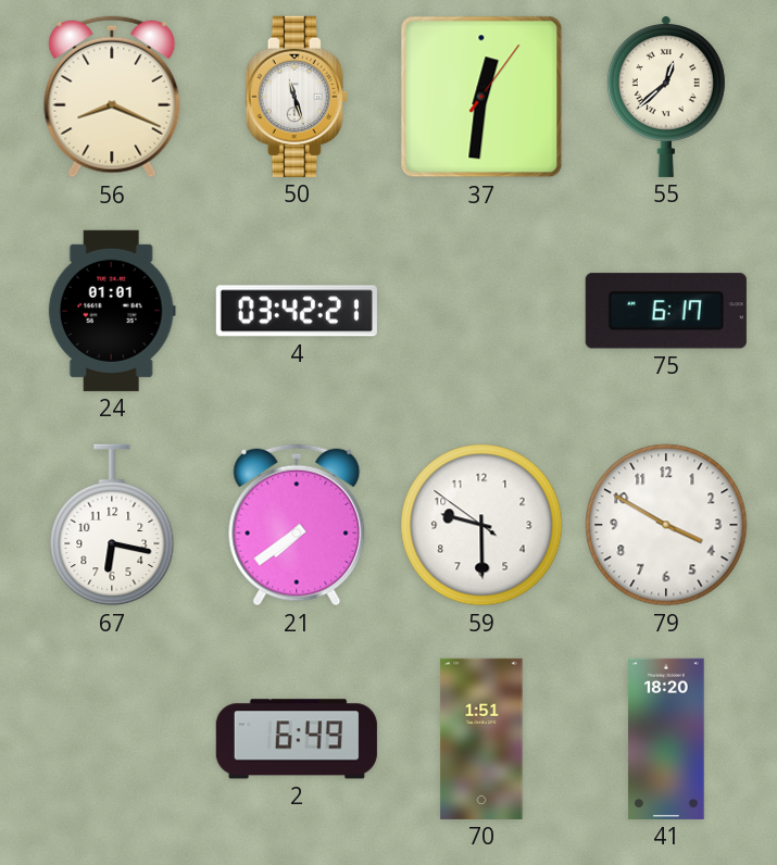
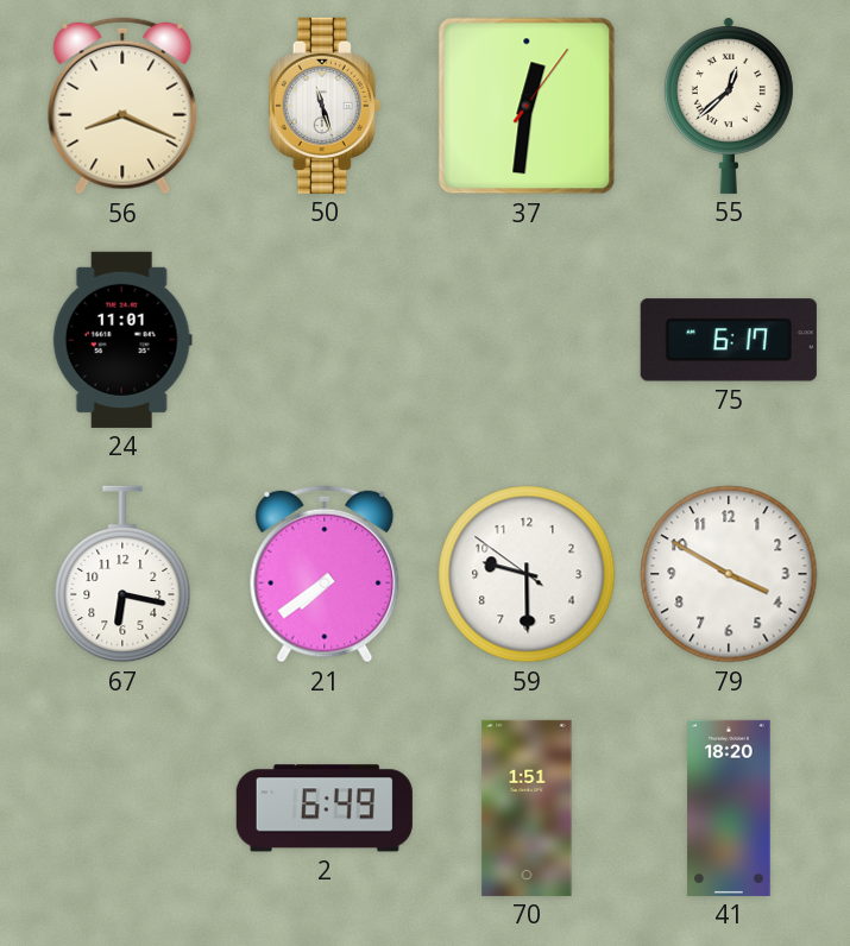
24: 01:01 -> 11:01
4: 03:42 -> none
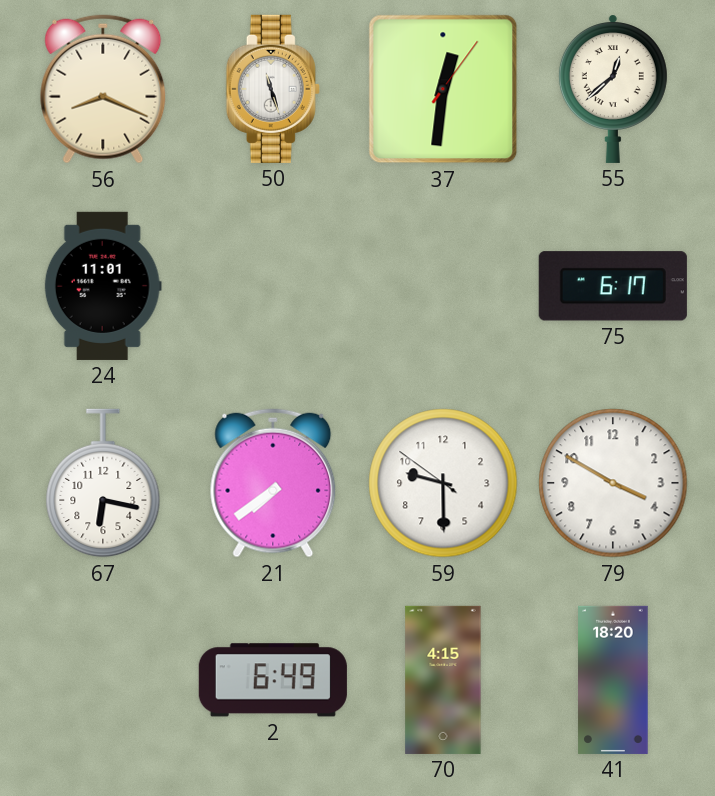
70: 1:51 -> 4:15
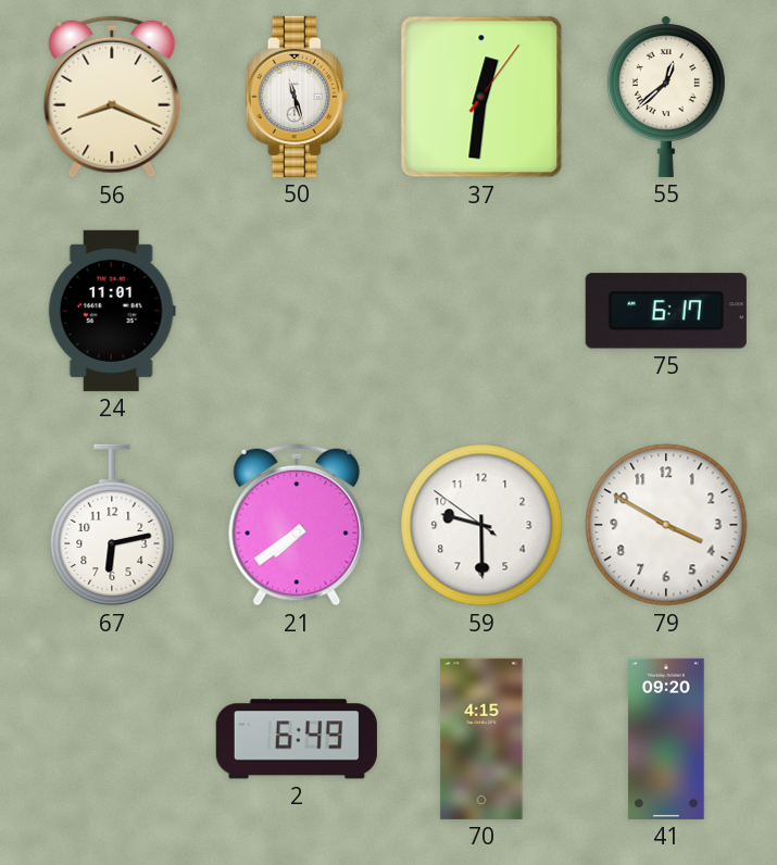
67: 6:17 -> 6:13
41: 18:20 -> 09:20
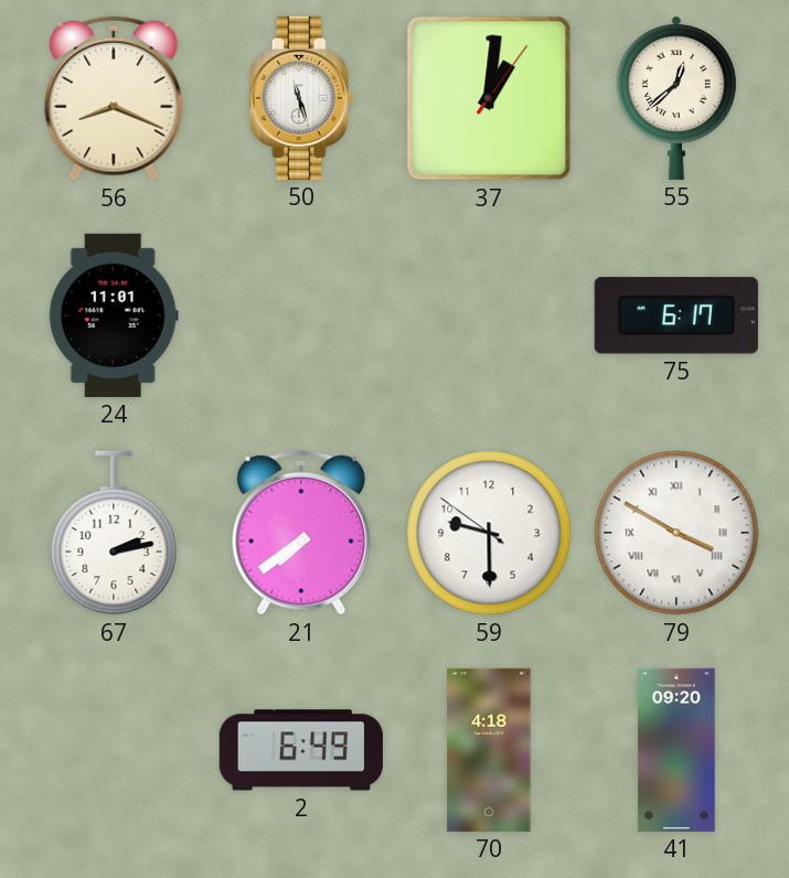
37: 12:31 -> 1:01
67: 6:13 -> 2:13
79 numerals: Arabic -> Roman
70: 4:15 -> 4:18
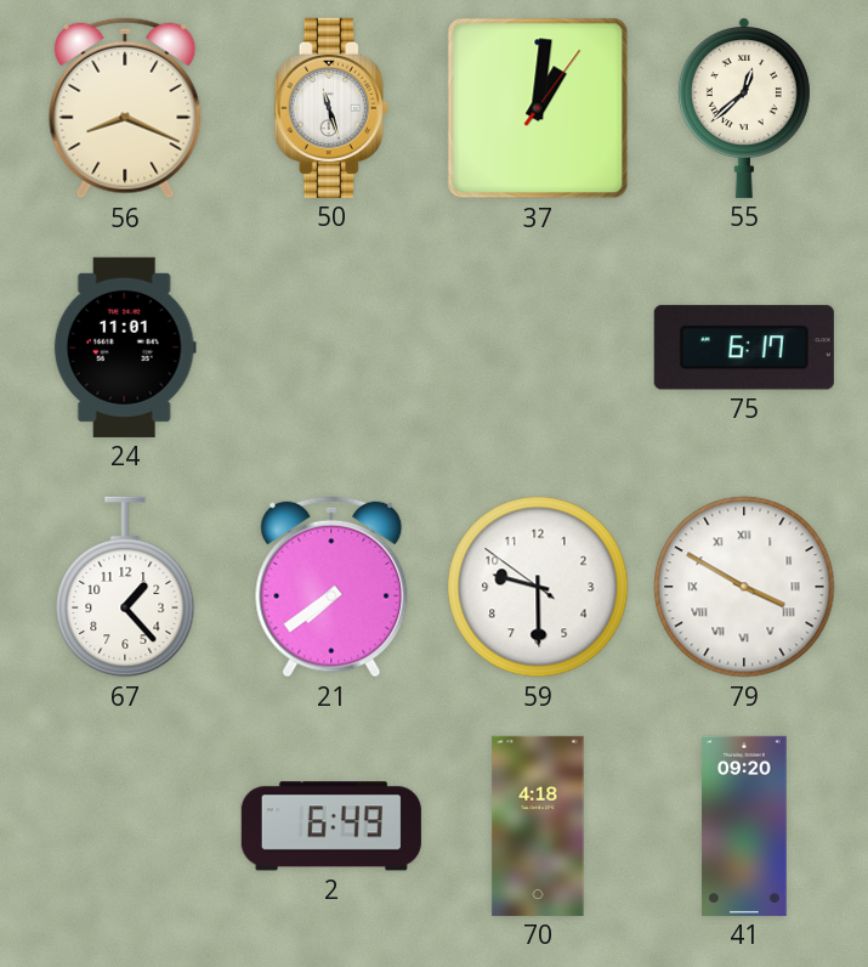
67: 2:13 -> 1:23
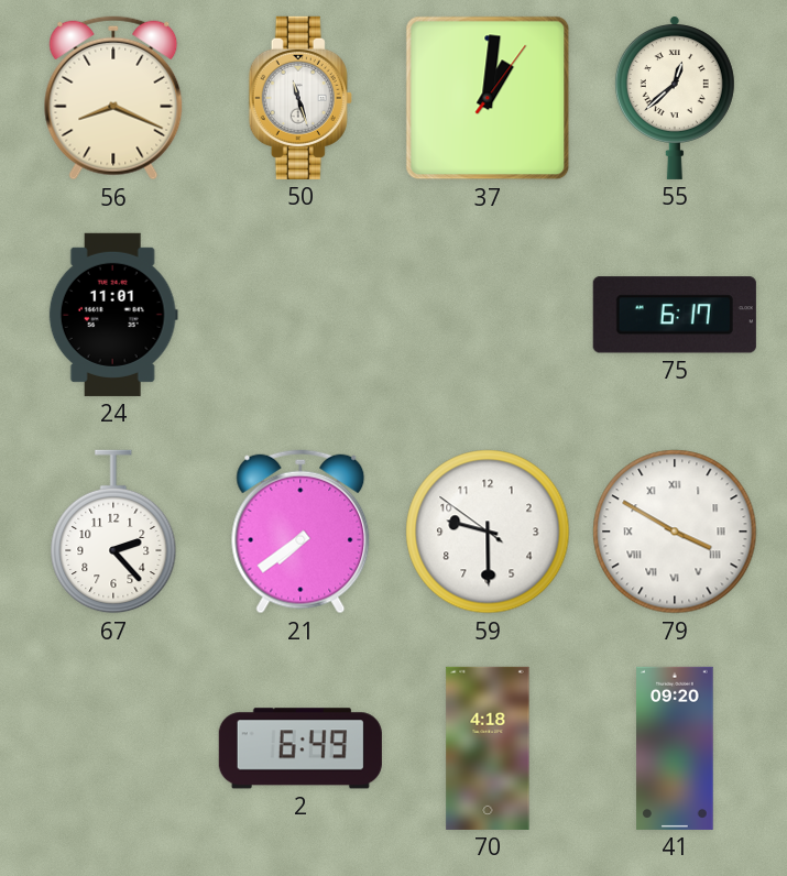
67: 1:23 -> 2:23
